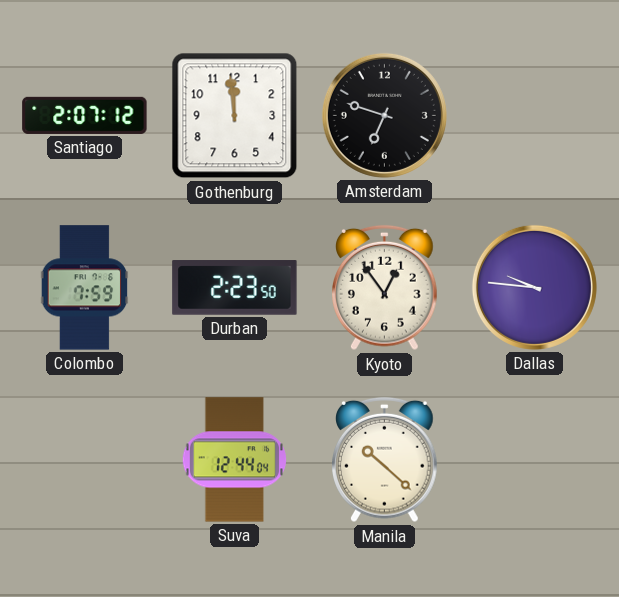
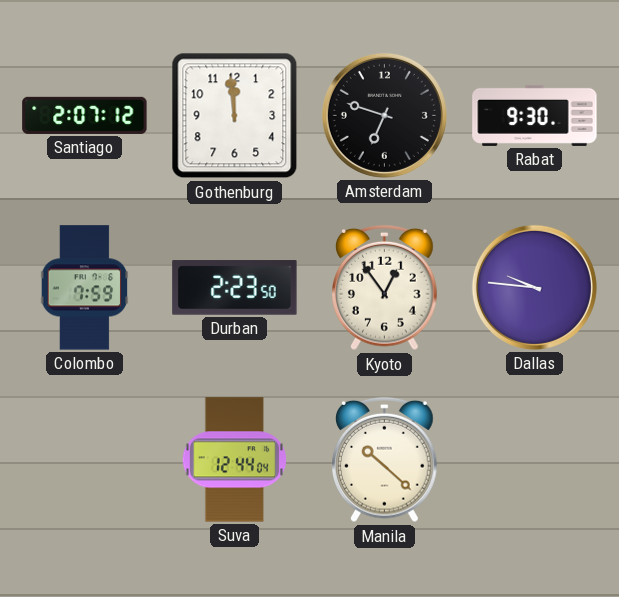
Rabat: none -> 9:30
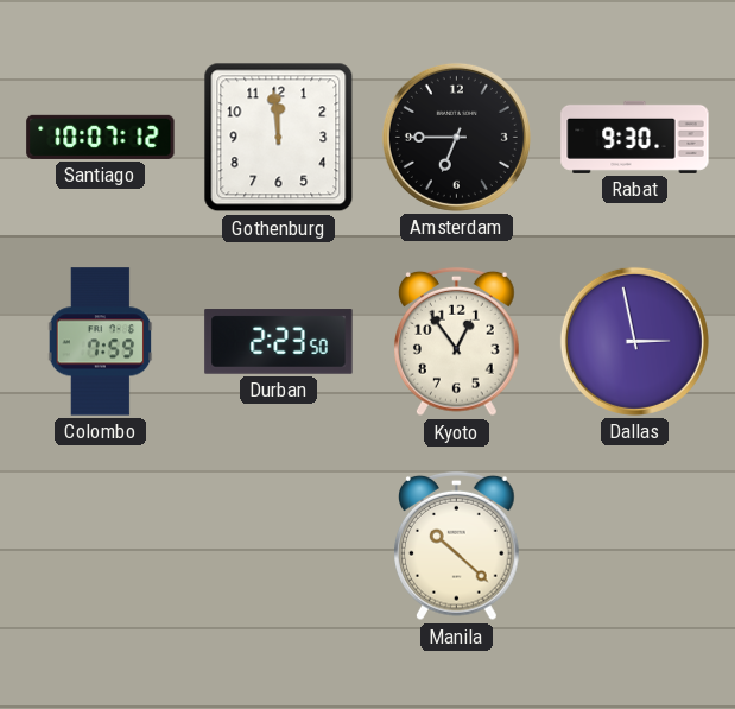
Santiago: 2:07 -> 10:07
Amsterdam: 6:48 -> 6:45
Dallas: 9:46 -> 2:58
Suva: 12:44 -> none
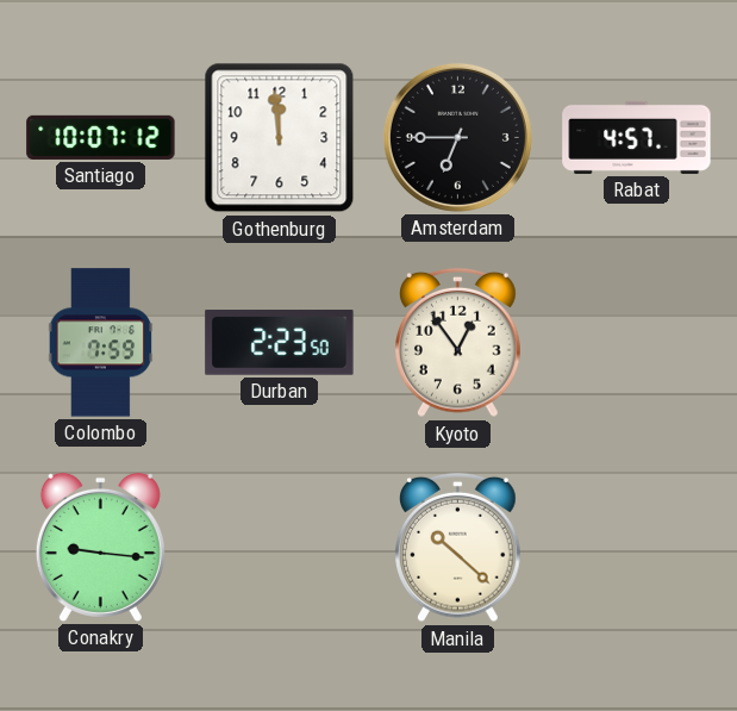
Rabat: 9:30 -> 4:57
Dallas: 2:58 -> none
Conakry: none -> 9:16
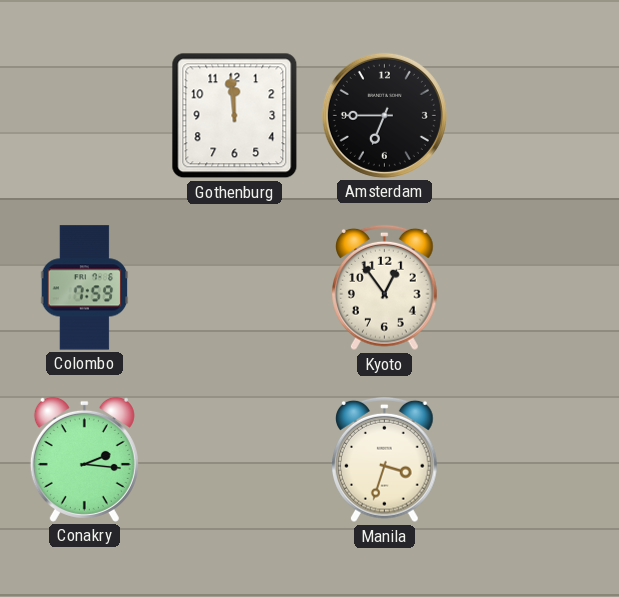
Santiago: 10:07 -> none
Rabat: 4:57 -> none
Durban: 2:23 -> none
Conakry: 9:16 -> 2:16
Manila: 10:22 -> 3:33
